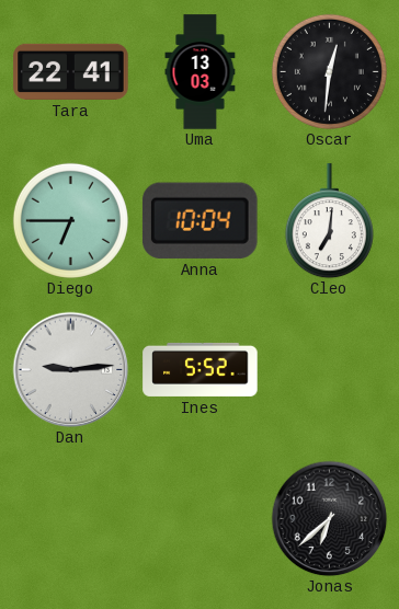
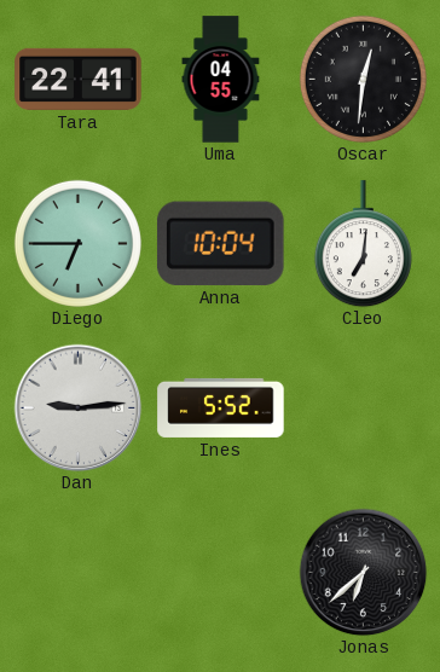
Uma: 13:03 -> 04:55
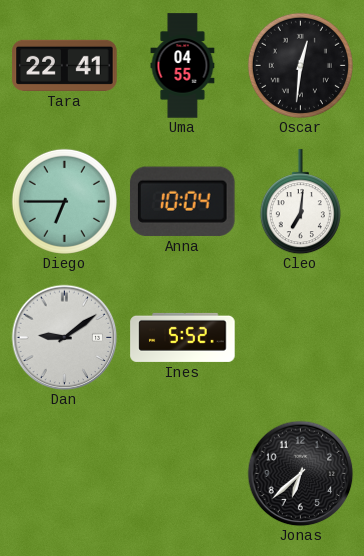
Dan: 9:14 -> 9:09
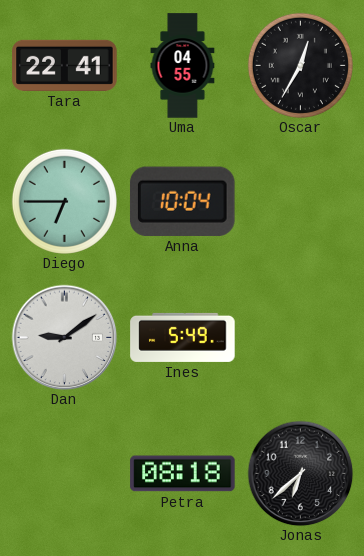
Oscar: 12:31 -> 12:35
Cleo: 7:01 -> none
Ines: 5:52 -> 5:49
Petra: none -> 08:18
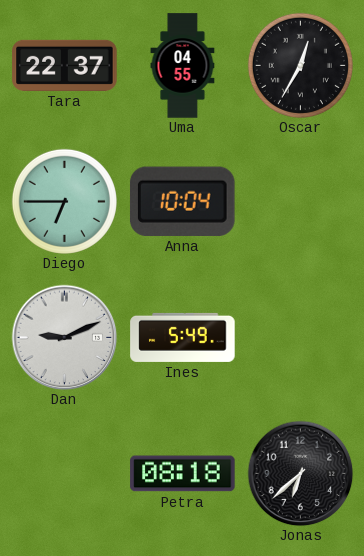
Tara: 22:41 -> 22:37
Dan: 9:09 -> 9:11
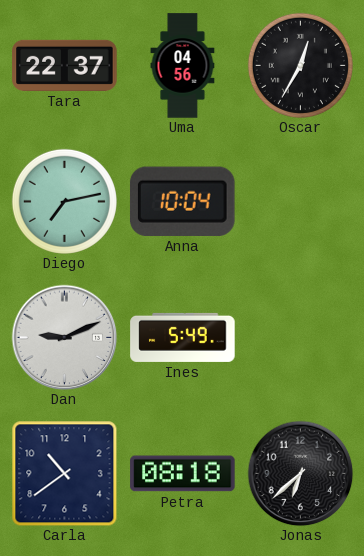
Uma: 04:55 -> 04:56
Diego: 6:45 -> 7:13
Carla: none -> 10:39
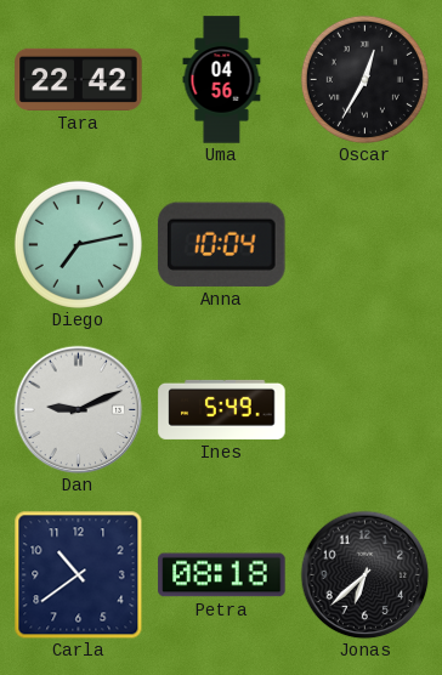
Tara: 22:37 -> 22:42
